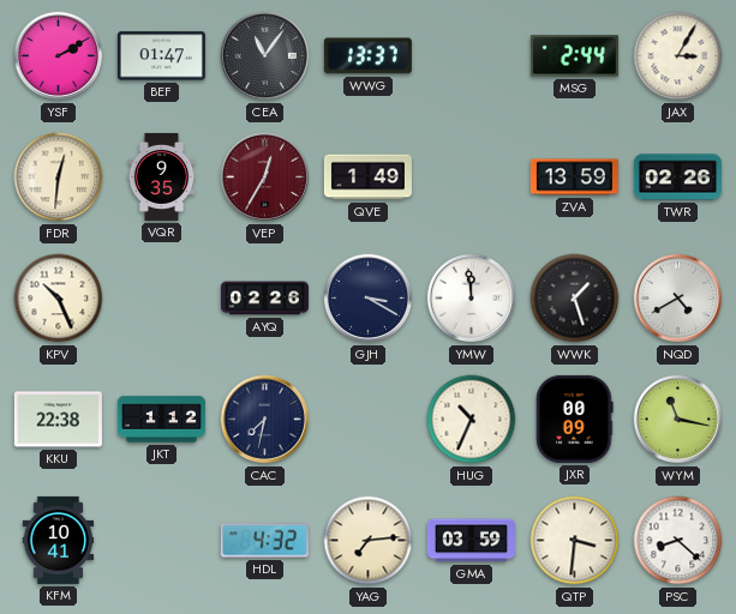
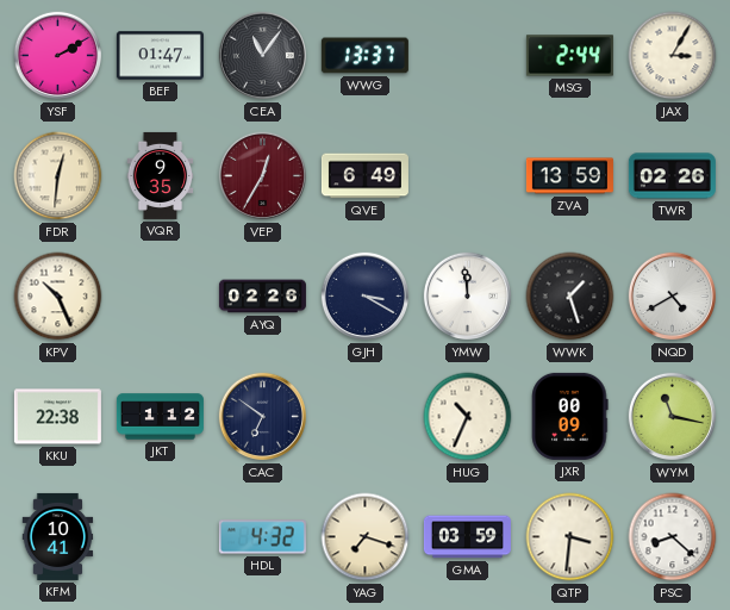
QVE: 1:49 -> 6:49
CAC: 7:32 -> 6:51
YAG: 7:14 -> 7:18
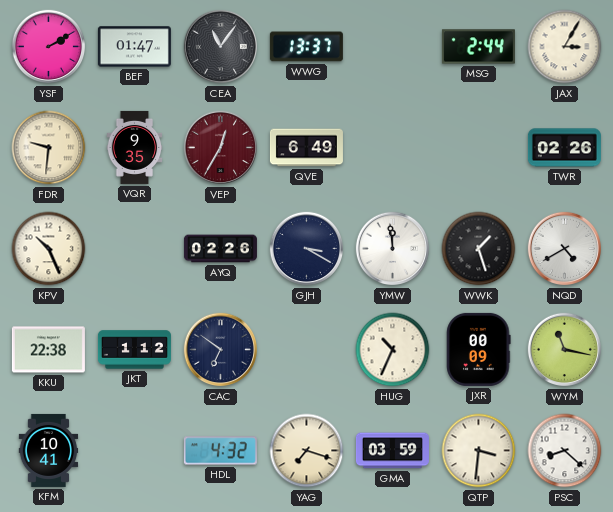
FDR: 12:31 -> 9:31
ZVA: 13:59 -> none
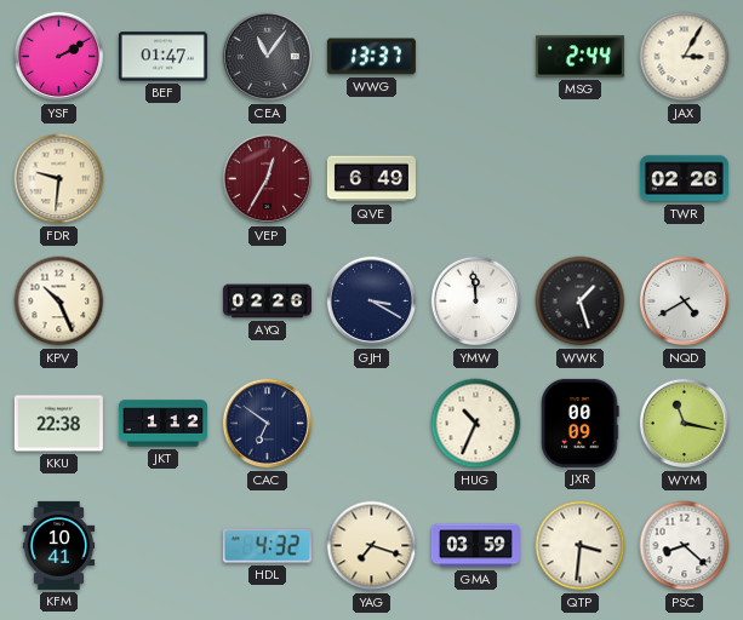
VQR: 9:35 -> none
